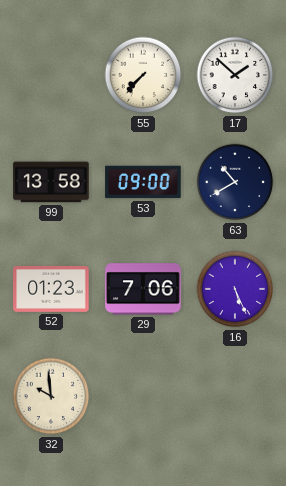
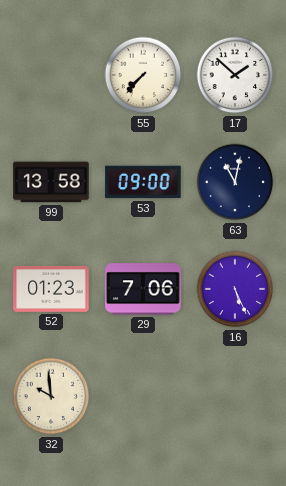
63: 10:40 -> 11:02
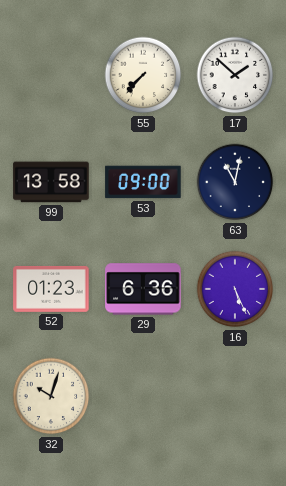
29: 7:06 -> 6:36
32: 9:59 -> 10:03
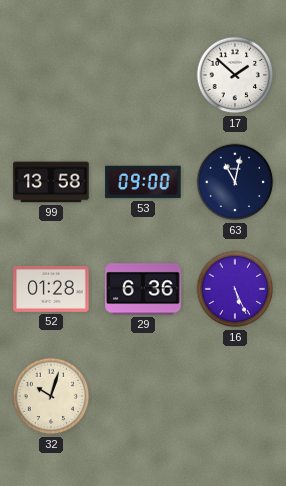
55: 7:37 -> none
52: 01:23 -> 01:28
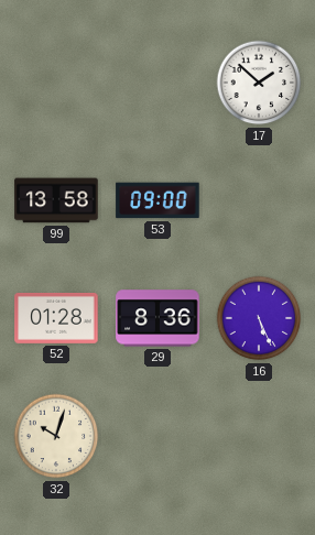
63: 11:02 -> none
29: 6:36 -> 8:36
